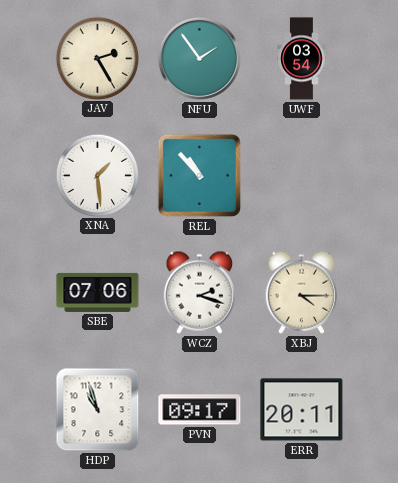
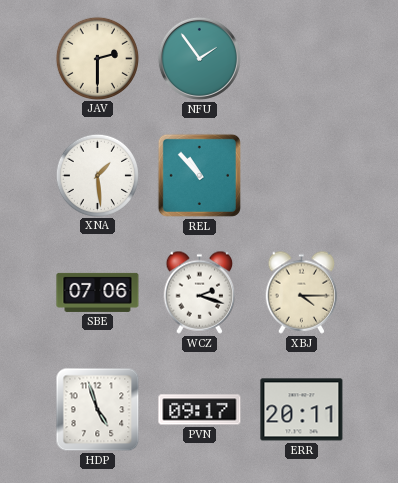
JAV: 2:25 -> 2:30
UWF: 03:54 -> none
HDP: 10:57 -> 4:57
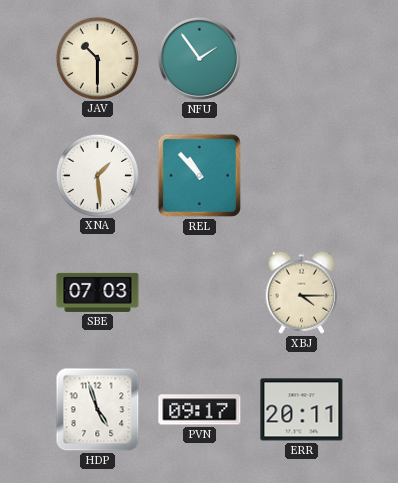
JAV: 2:30 -> 10:30
SBE: 07:06 -> 07:03
WCZ: 2:18 -> none
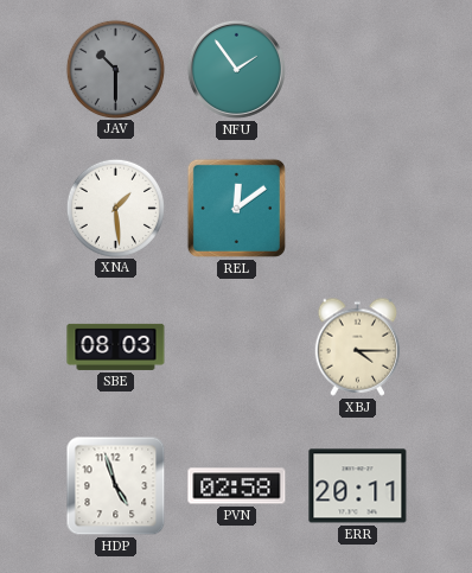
JAV dial: cream -> grey
REL: 10:53 -> 12:09
SBE: 07:03 -> 08:03
PVN: 09:17 -> 02:58
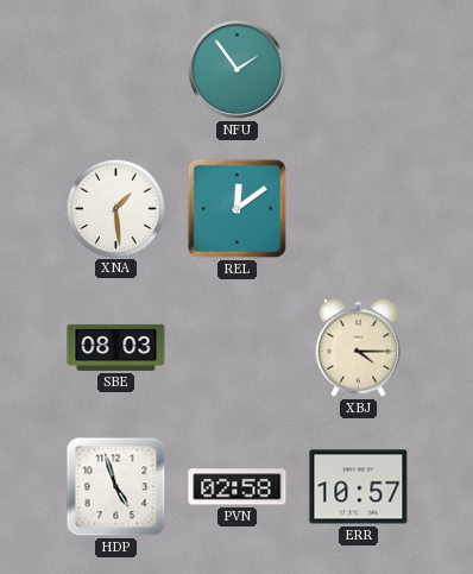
JAV: 10:30 -> none
ERR: 20:11 -> 10:57
